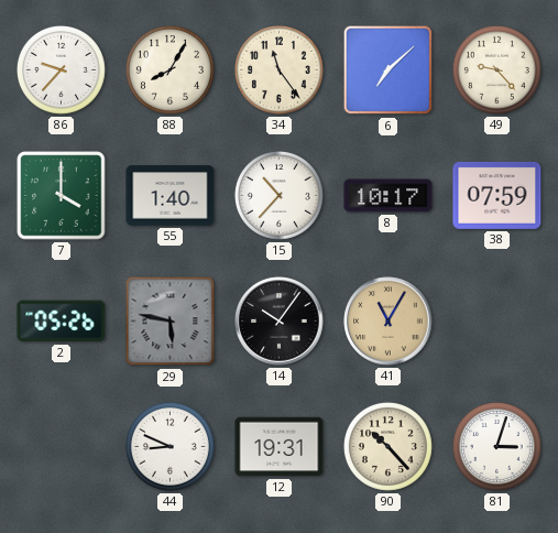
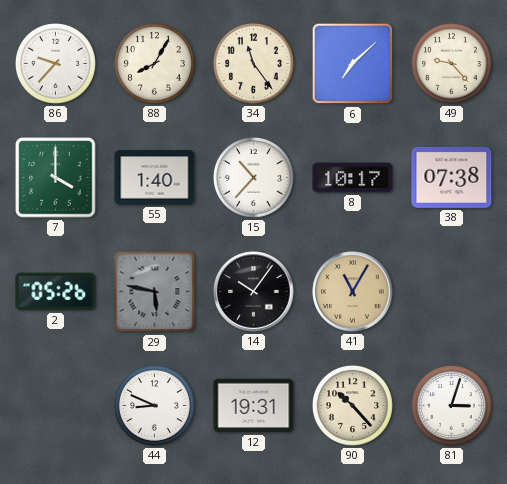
38: 07:59 -> 07:38
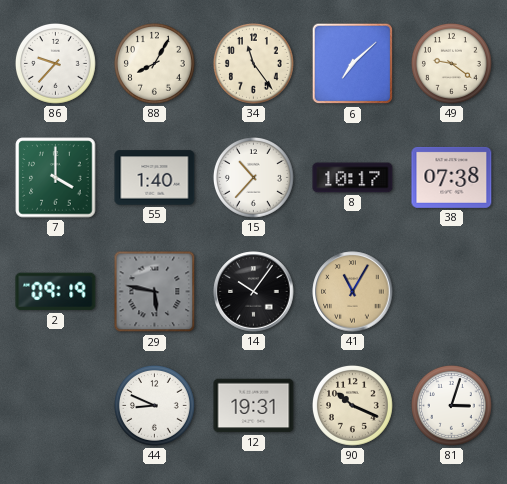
49: 9:23 -> 9:21
2: 05:26 -> 09:19
90: 10:23 -> 10:19
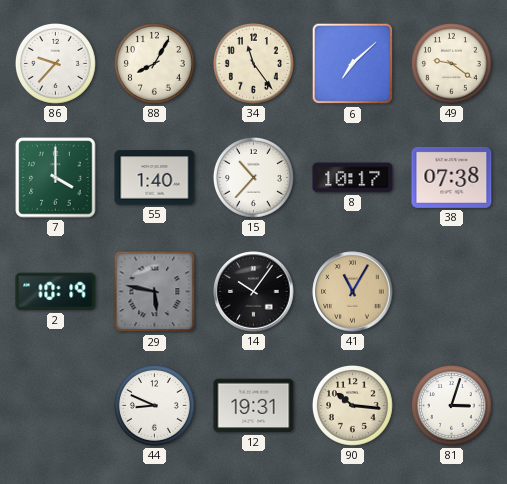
2: 09:19 -> 10:19
90: 10:19 -> 10:16
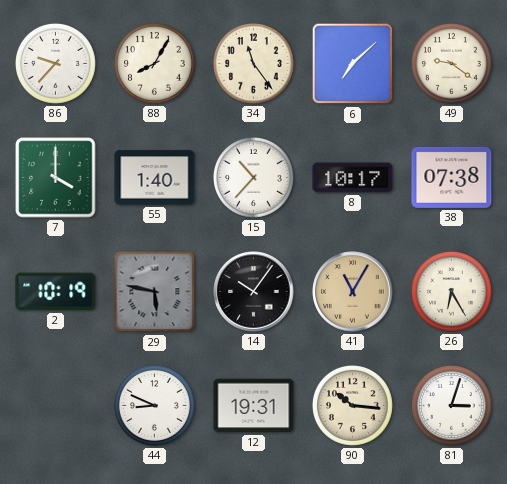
26: none -> 6:25
